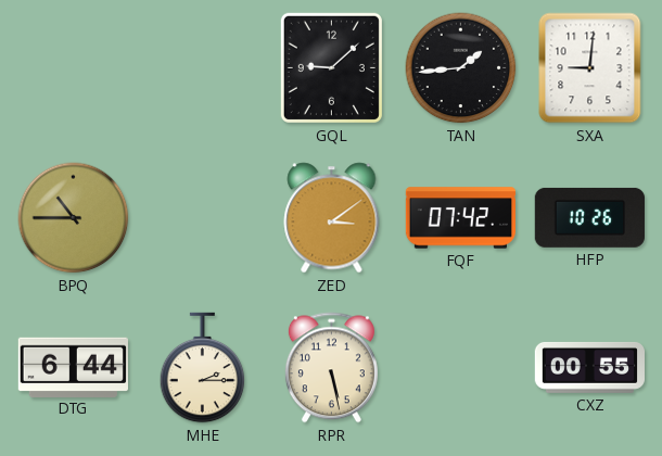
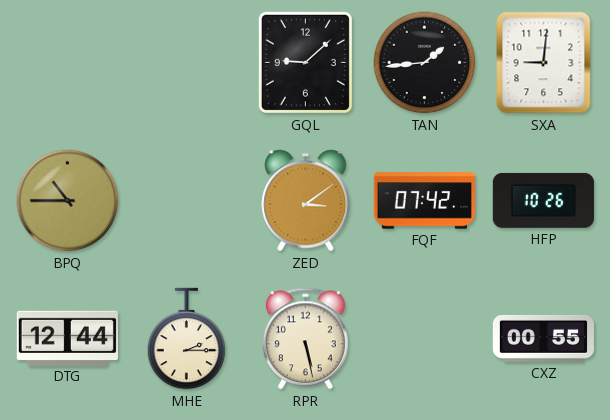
DTG: 6:44 -> 12:44
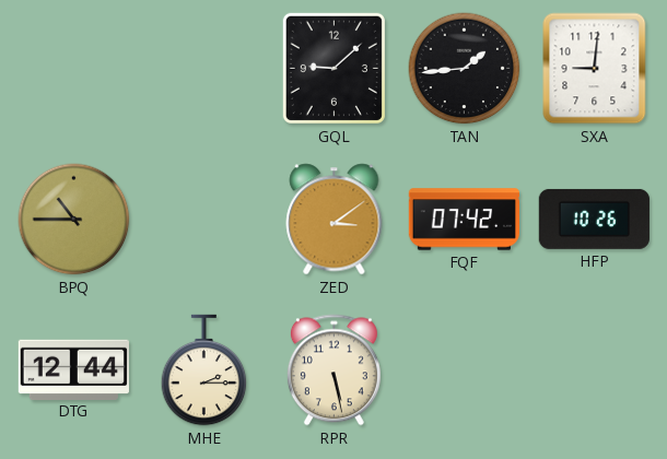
CXZ: 00:55 -> none
